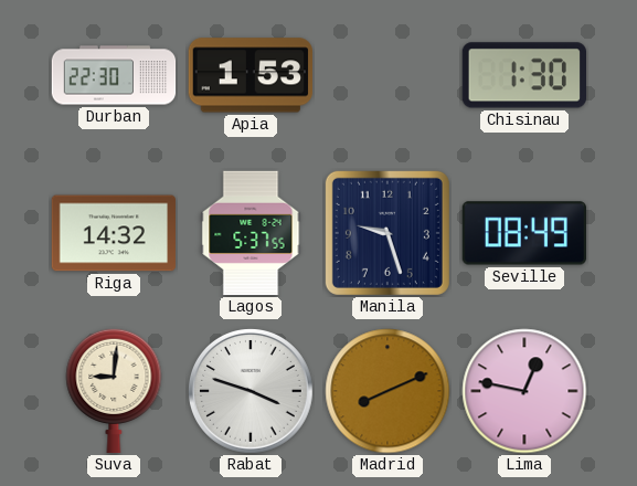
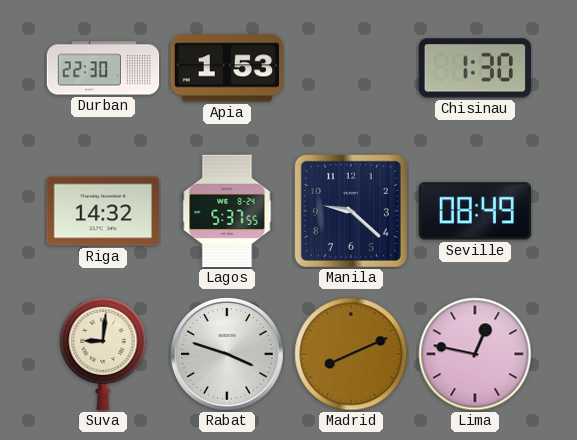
Manila: 9:27 -> 9:22
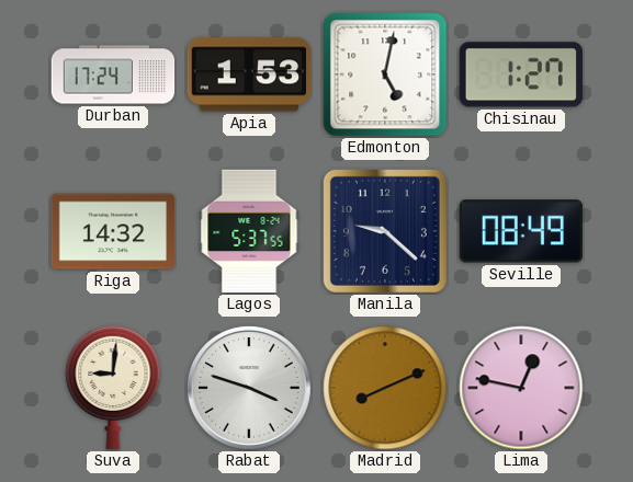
Durban: 22:30 -> 17:24
Edmonton: none -> 5:02
Chisinau: 1:30 -> 1:27
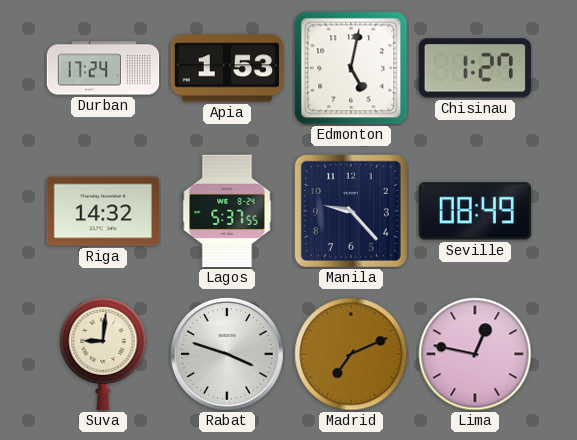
Manila: 9:22 -> 9:23
Madrid: 8:11 -> 7:11
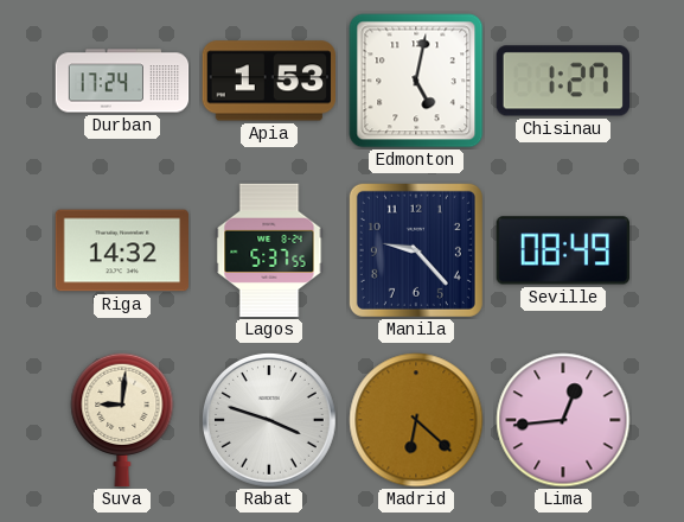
Madrid: 7:11 -> 6:22
Lima: 12:47 -> 12:44
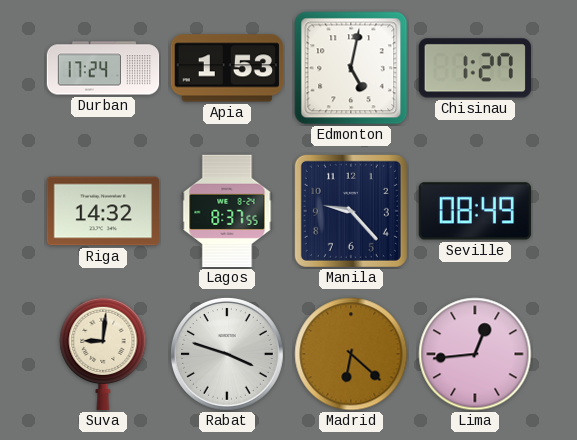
Lagos: 5:37 -> 8:37
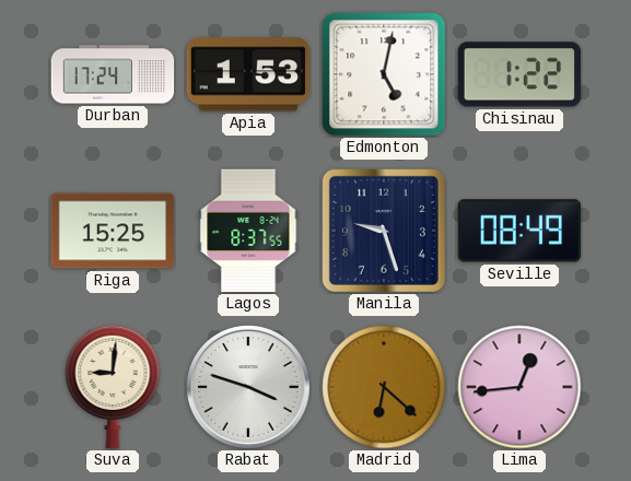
Chisinau: 1:27 -> 1:22
Riga: 14:32 -> 15:25
Manila: 9:23 -> 9:27
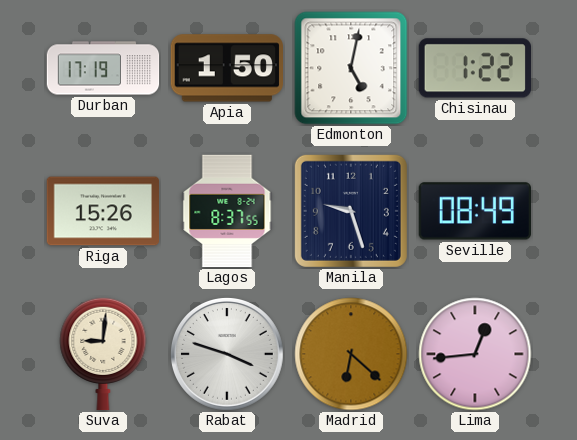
Durban: 17:24 -> 17:19
Apia: 1:53 -> 1:50
Riga: 15:25 -> 15:26
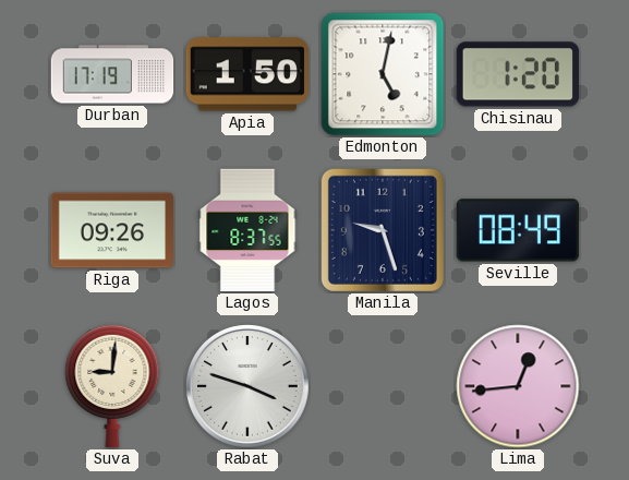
Chisinau: 1:22 -> 1:20
Riga: 15:26 -> 09:26
Madrid: 6:22 -> none
